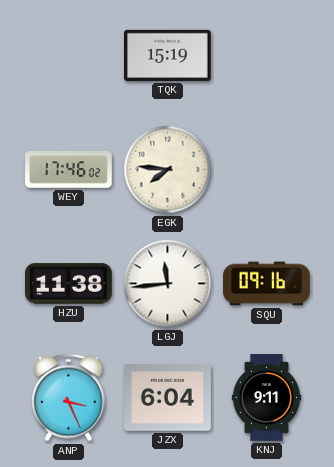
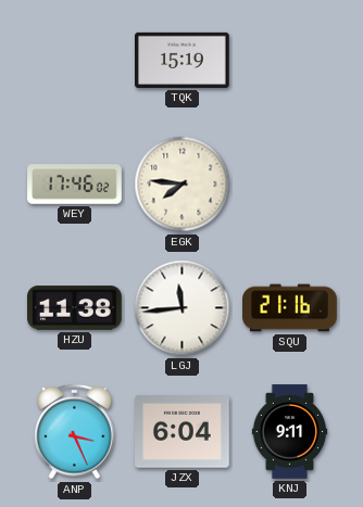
SQU: 09:16 -> 21:16
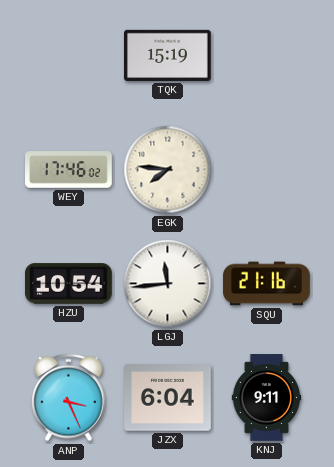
HZU: 11:38 -> 10:54
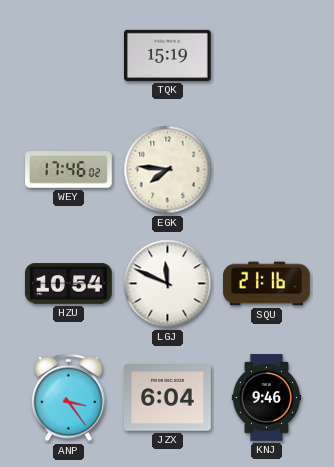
LGJ: 11:44 -> 11:49
ANP: 3:26 -> 3:24
KNJ: 9:11 -> 9:46
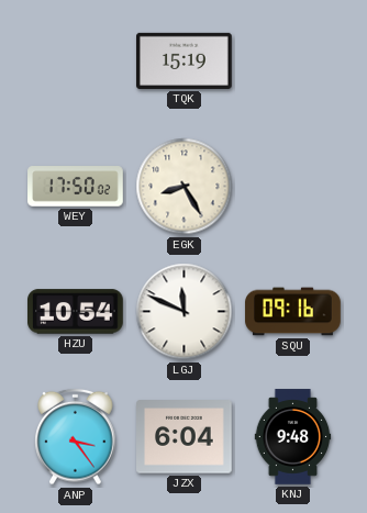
WEY: 17:46 -> 17:50
EGK: 7:46 -> 8:25
SQU: 21:16 -> 09:16
KNJ: 9:46 -> 9:48
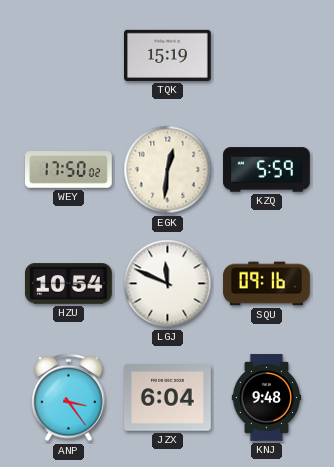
EGK: 8:25 -> 12:31
KZQ: none -> 5:59
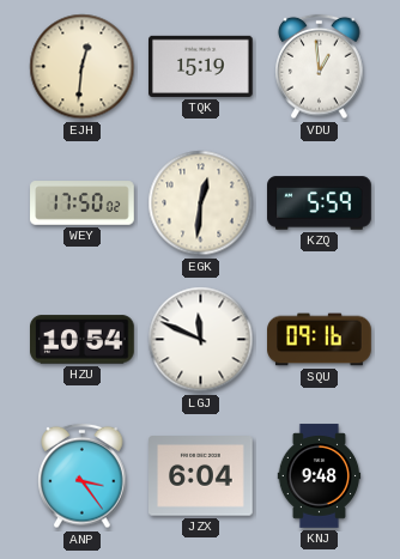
EJH: none -> 12:31
VDU: none -> 12:59
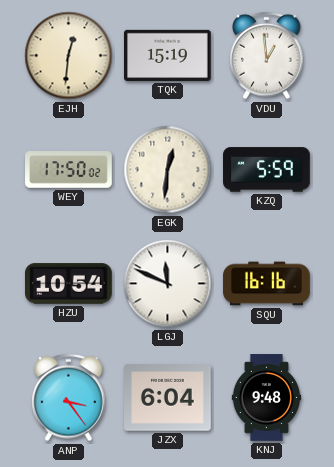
SQU: 09:16 -> 16:16
